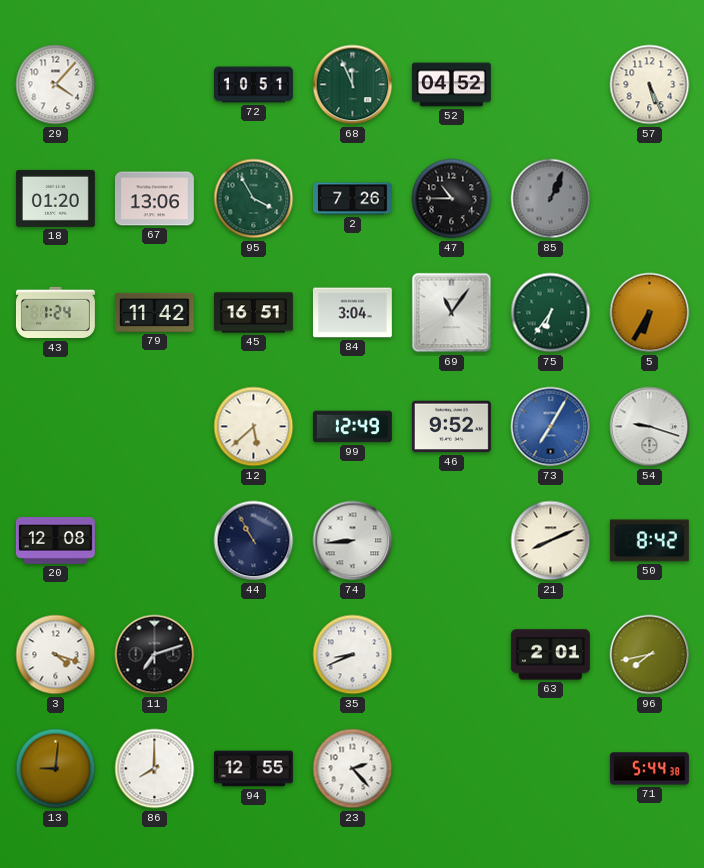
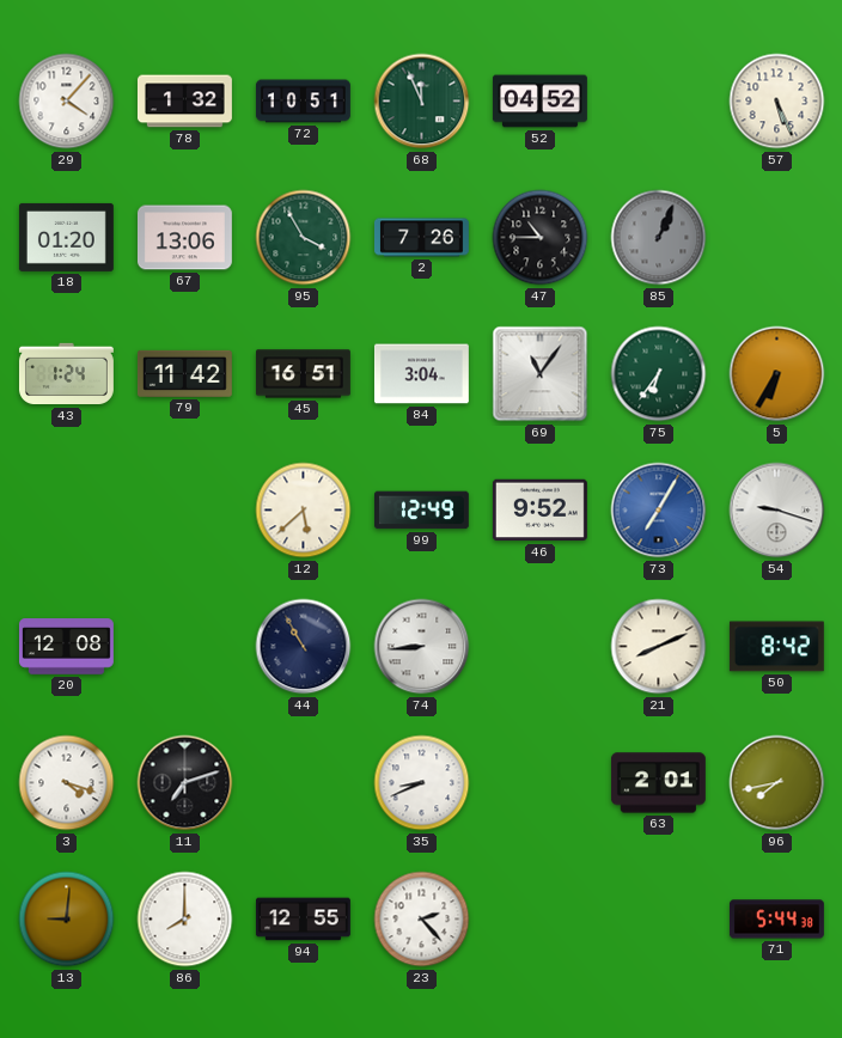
78: none -> 1:32
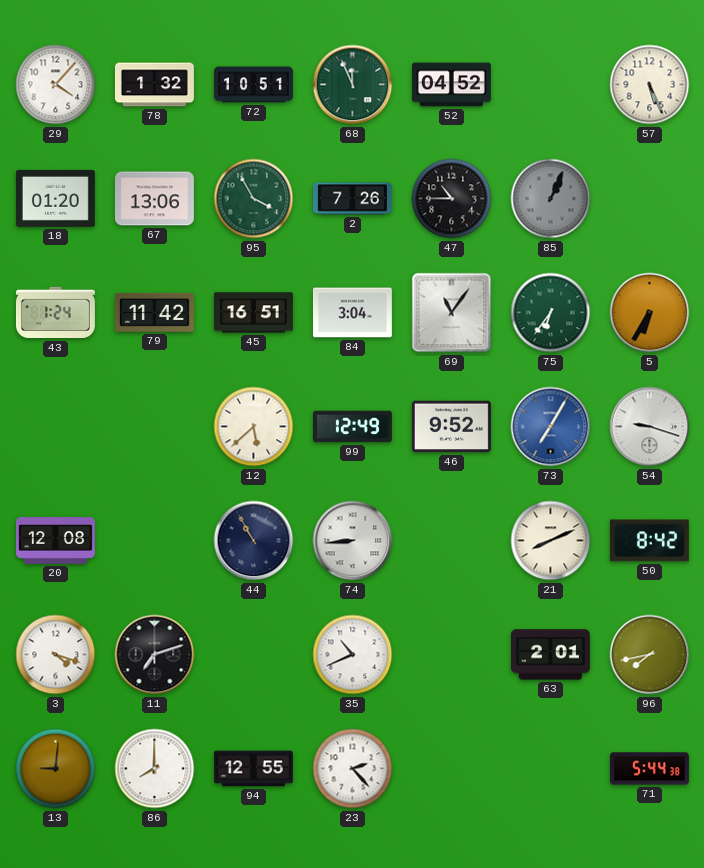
35: 8:41 -> 10:41
